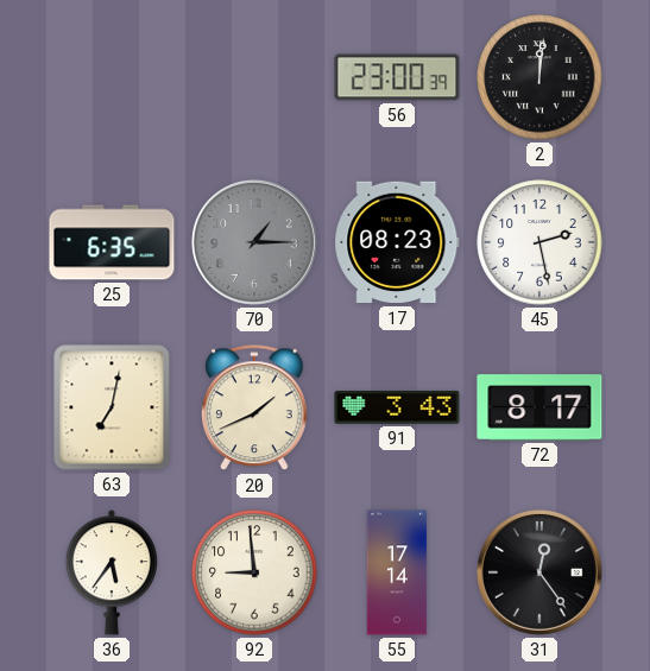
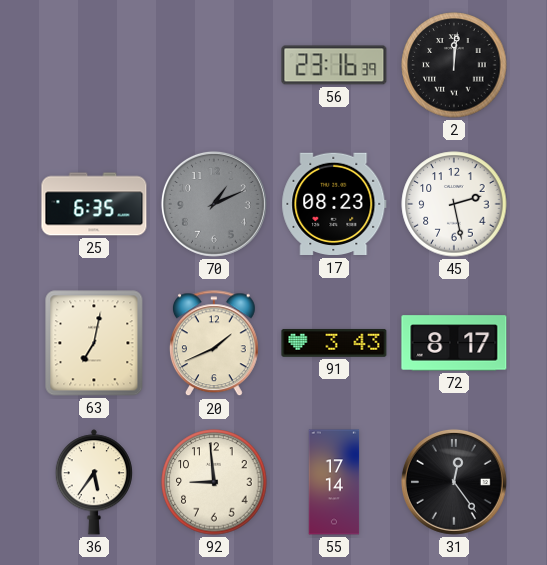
56: 23:00 -> 23:16
70: 1:15 -> 1:11
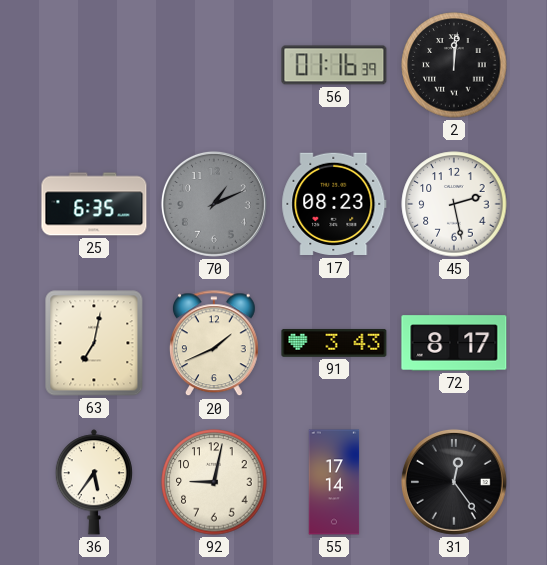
56: 23:16 -> 01:16
92: 8:59 -> 9:02
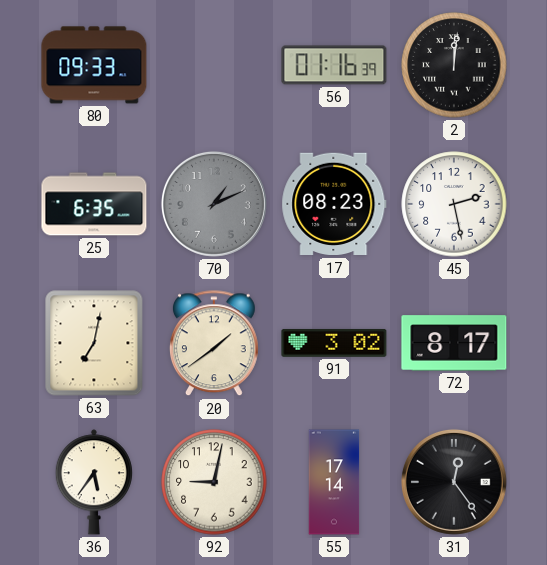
80: none -> 09:33
20: 1:41 -> 1:39
91: 3:43 -> 3:02
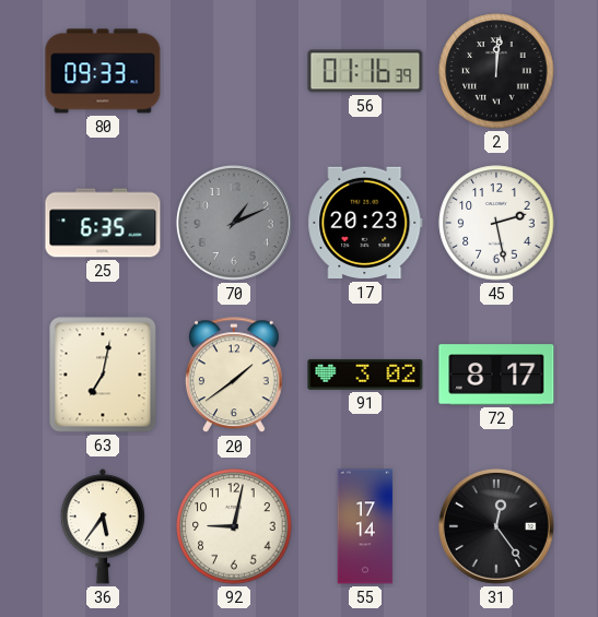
17: 08:23 -> 20:23
